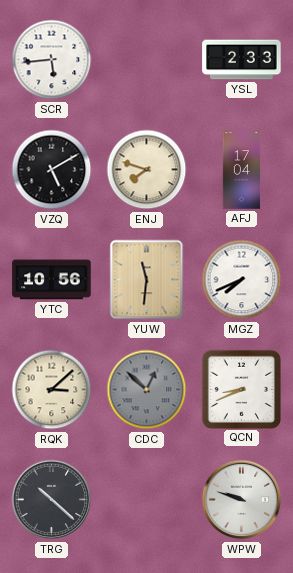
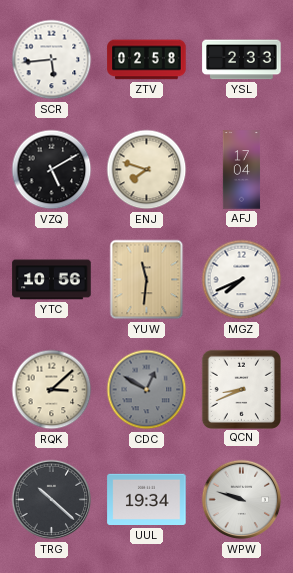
ZTV: none -> 02:58
CDC: 12:52 -> 12:50
UUL: none -> 19:34
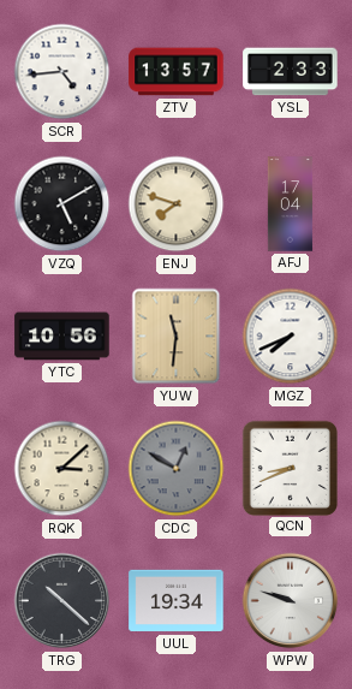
SCR: 5:44 -> 4:44
ZTV: 02:58 -> 13:57
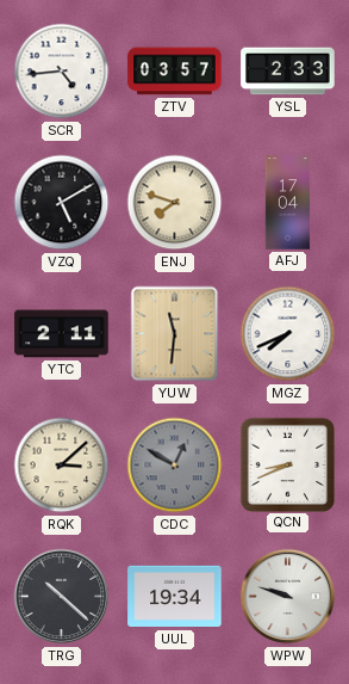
ZTV: 13:57 -> 03:57
YTC: 10:56 -> 2:11
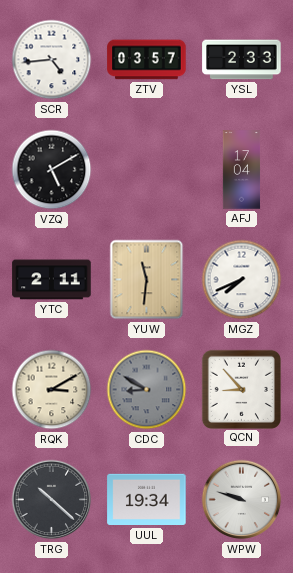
ENJ: 7:48 -> none
RQK: 3:08 -> 3:10
CDC: 12:50 -> 8:50
QCN: 8:41 -> 8:53
